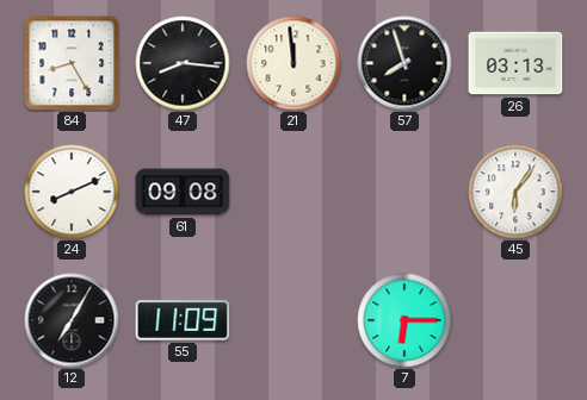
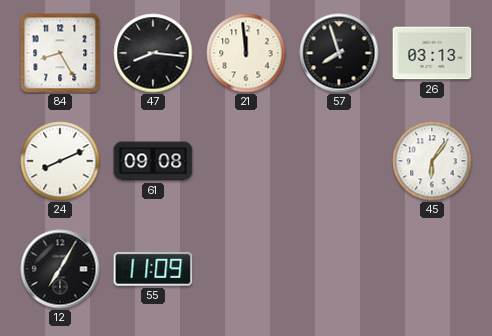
7: 6:15 -> none
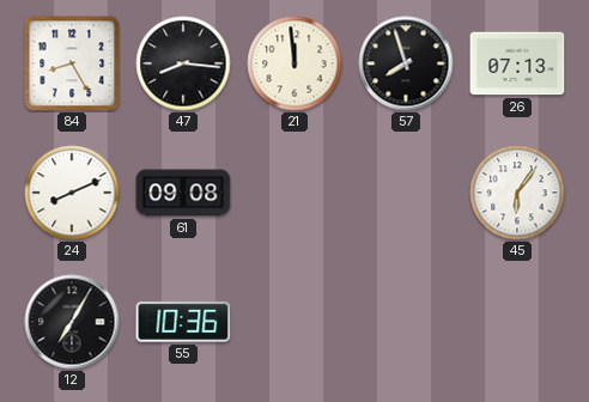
26: 03:13 -> 07:13
55: 11:09 -> 10:36
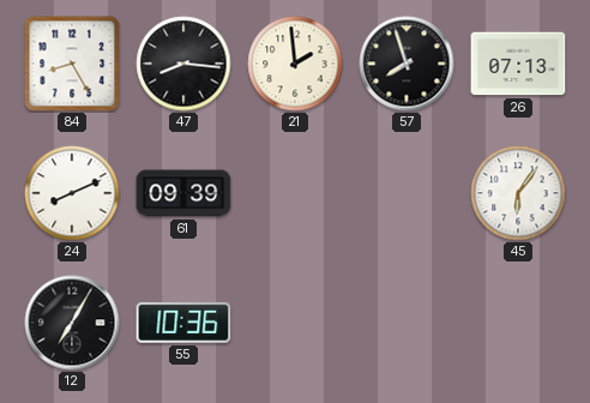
21: 11:59 -> 1:59
61: 09:08 -> 09:39
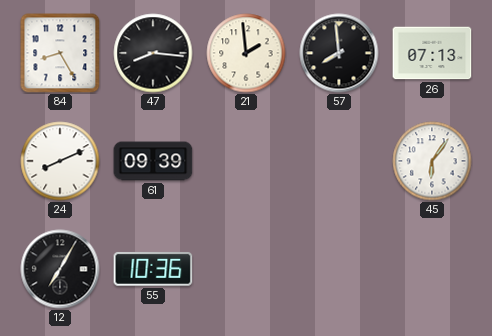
57: 7:57 -> 7:59
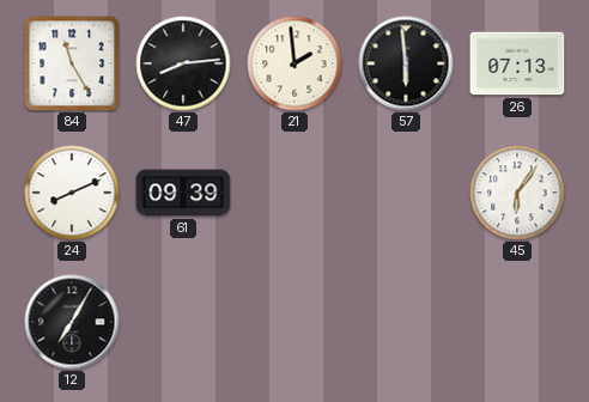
84: 8:25 -> 11:25
47: 8:16 -> 8:14
57: 7:59 -> 5:59
55: 10:36 -> none
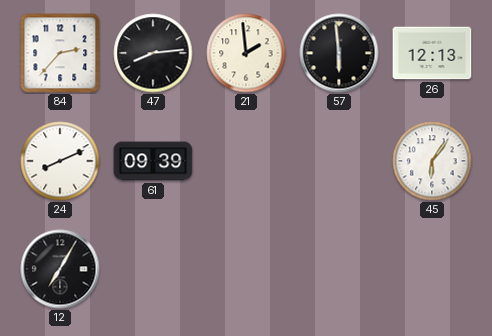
84: 11:25 -> 2:37
26: 07:13 -> 12:13
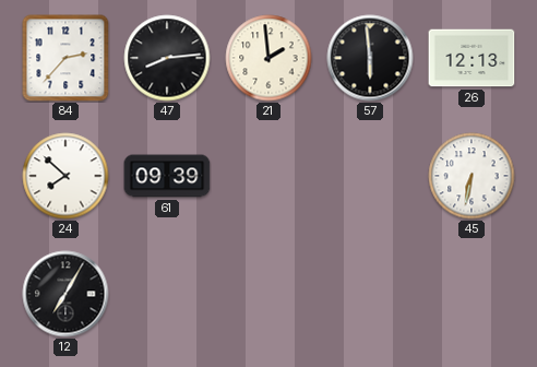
24: 8:11 -> 7:52
45: 6:06 -> 6:32
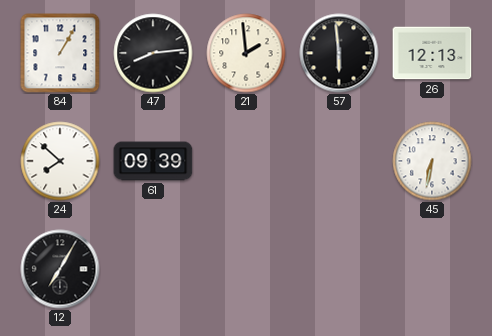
84: 2:37 -> 1:05
